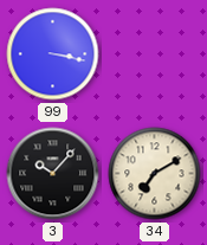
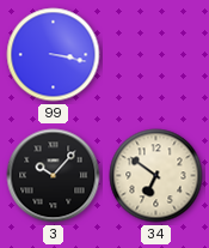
34: 7:10 -> 6:51
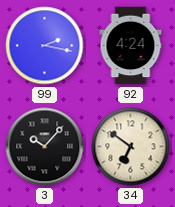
99: 3:17 -> 2:17
92: none -> 4:24
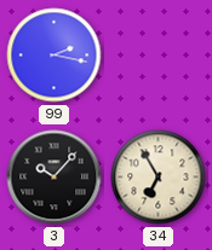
92: 4:24 -> none
34: 6:51 -> 6:55
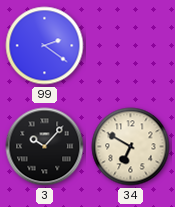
99: 2:17 -> 2:21
34: 6:55 -> 6:50
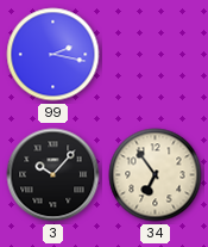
99: 2:21 -> 2:17
34: 6:50 -> 6:54
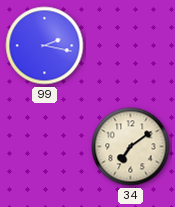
3: 10:07 -> none
34: 6:54 -> 7:09
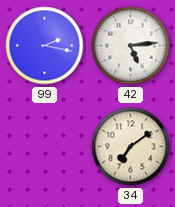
42: none -> 5:14
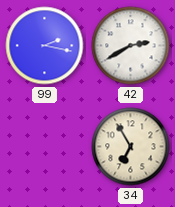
42: 5:14 -> 2:40
34: 7:09 -> 6:55
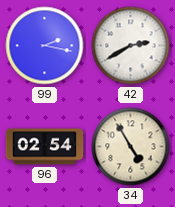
96: none -> 02:54
34: 6:55 -> 4:55
